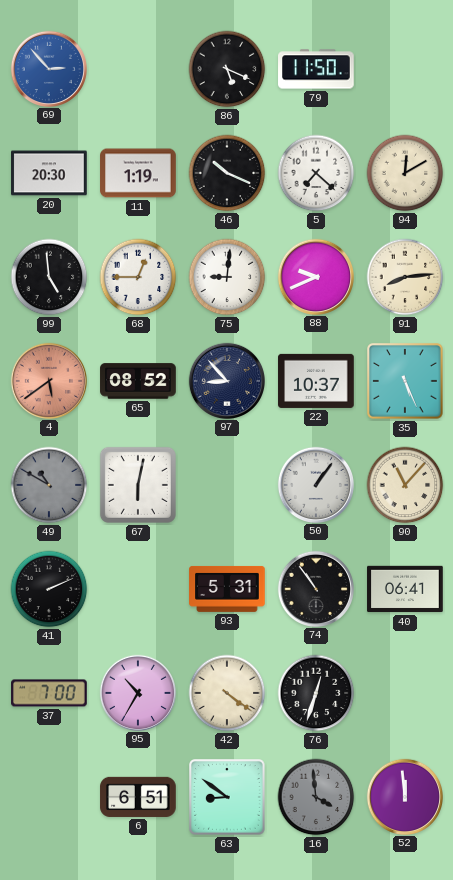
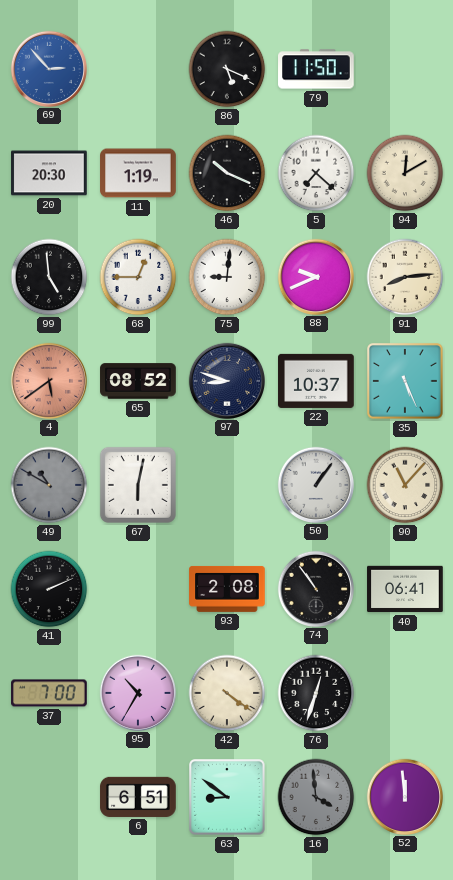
97: 8:53 -> 8:48
93: 5:31 -> 2:08
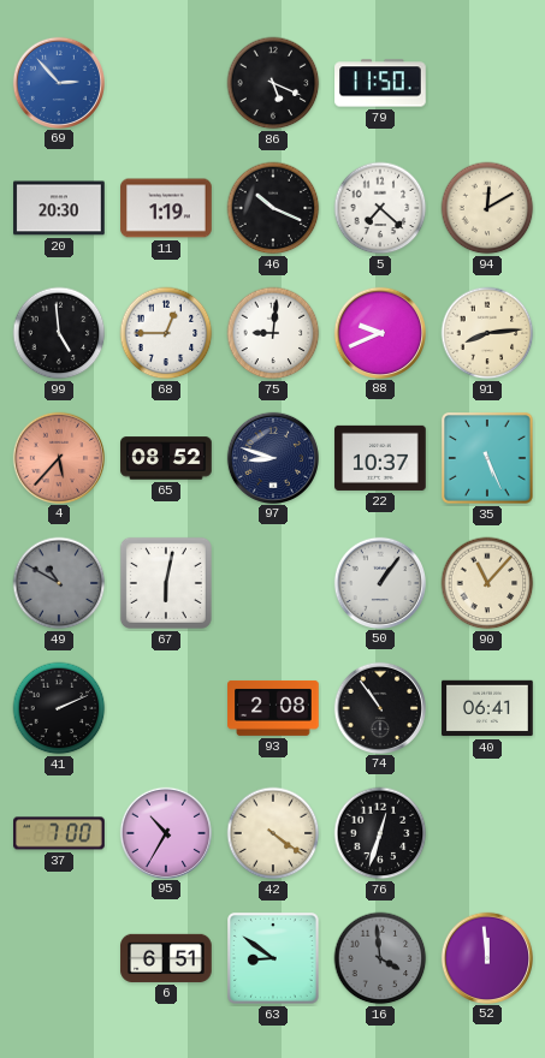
4: 5:39 -> 5:37
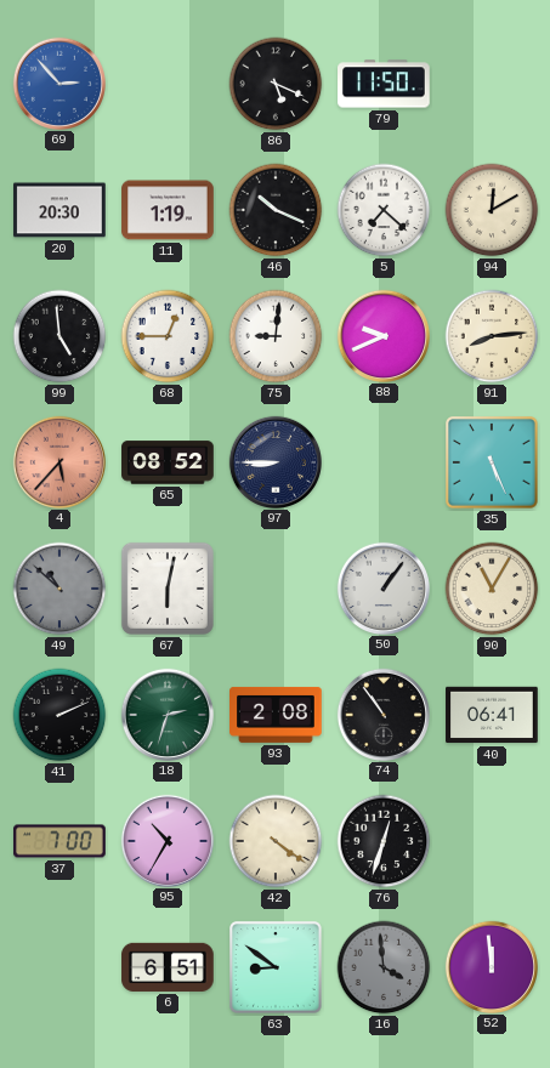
97: 8:48 -> 8:45
22: 10:37 -> none
49: 10:50 -> 10:52
90: 11:07 -> 11:05
18: none -> 2:33
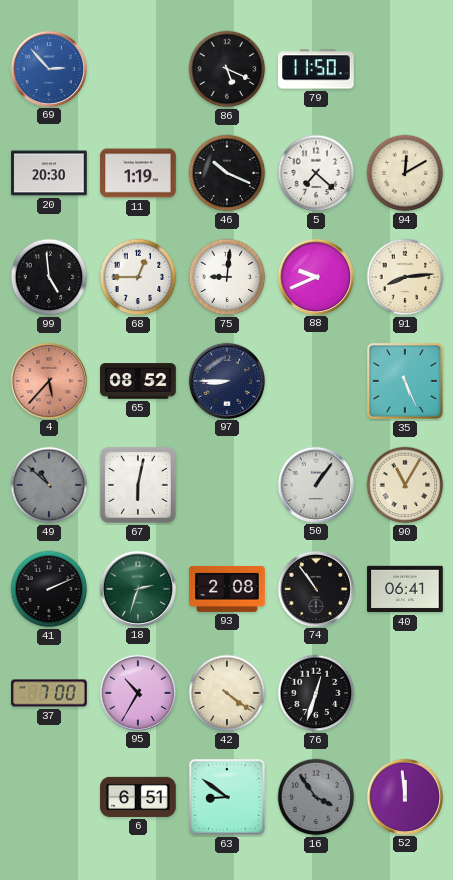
16: 3:59 -> 3:54
